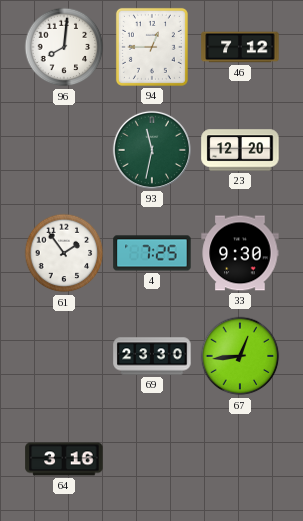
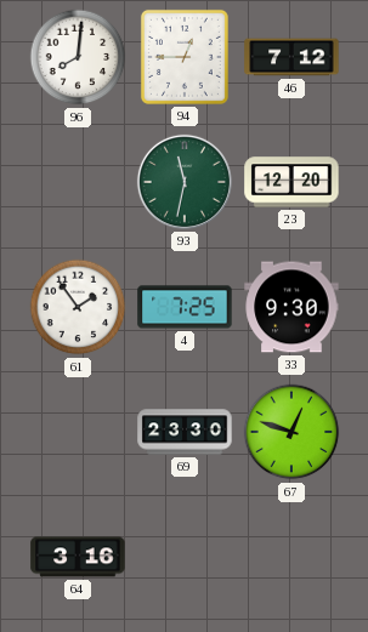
67: 12:44 -> 12:48
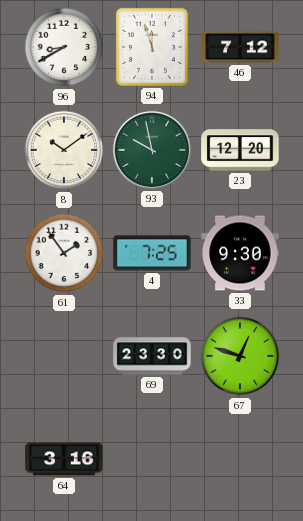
96: 8:01 -> 8:40
94: 12:45 -> 11:57
8: none -> 10:09
93: 11:32 -> 9:58
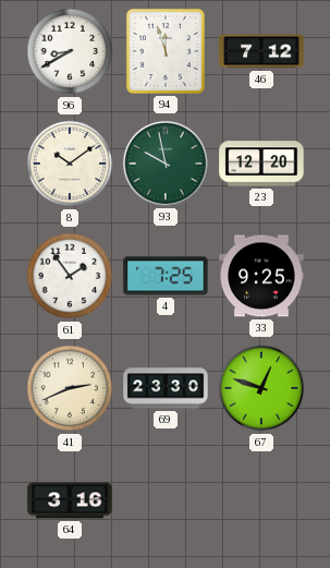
33: 9:30 -> 9:25
41: none -> 2:41
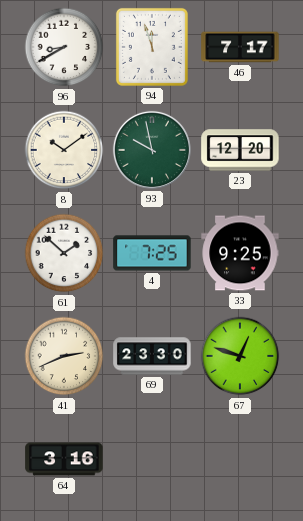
46: 7:12 -> 7:17
61: 1:54 -> 1:52
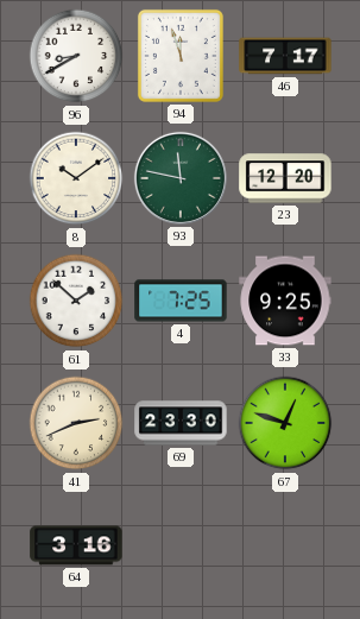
93: 9:58 -> 11:47
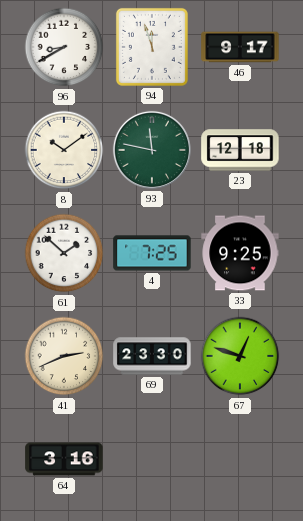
46: 7:17 -> 9:17
23: 12:20 -> 12:18
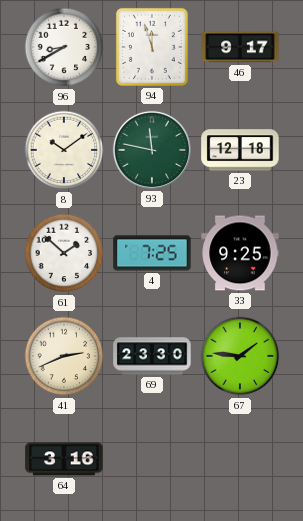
67: 12:48 -> 1:46
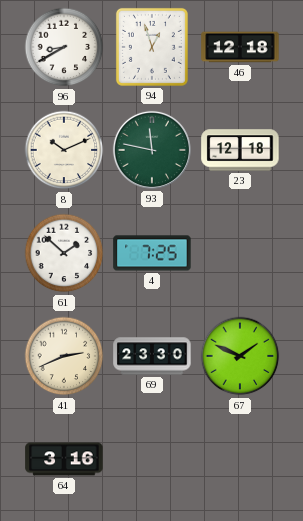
94: 11:57 -> 12:57
46: 9:17 -> 12:18
8: 10:09 -> 10:11
33: 9:25 -> none
67: 1:46 -> 1:49
